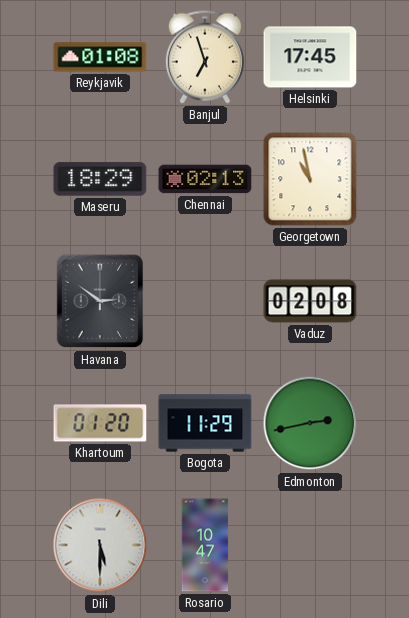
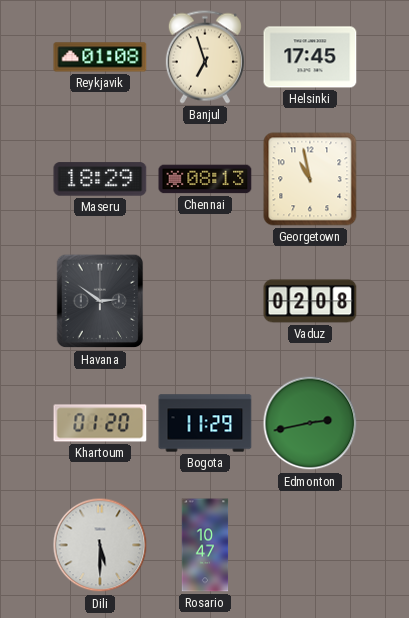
Chennai: 02:13 -> 08:13
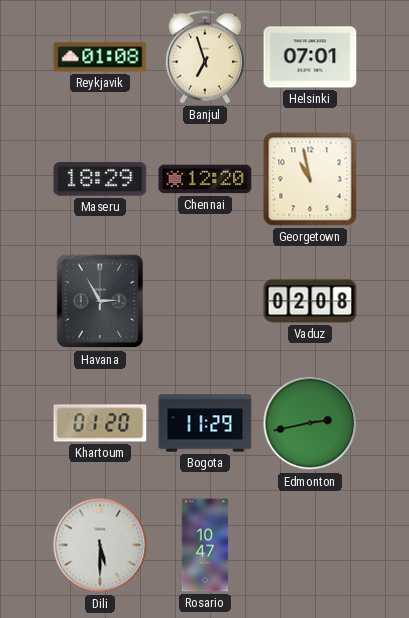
Helsinki: 17:45 -> 07:01
Chennai: 08:13 -> 12:20
Havana: 2:51 -> 2:55
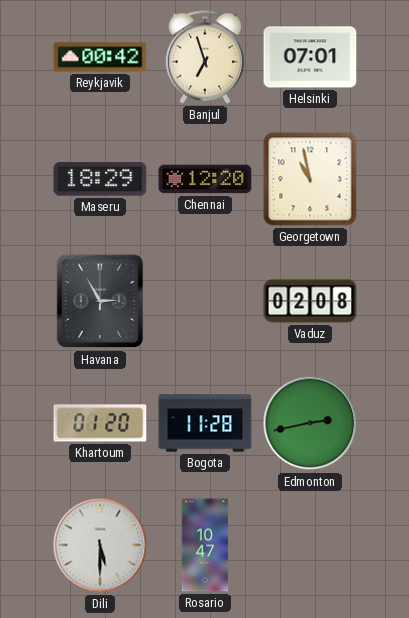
Reykjavik: 01:08 -> 00:42
Bogota: 11:29 -> 11:28
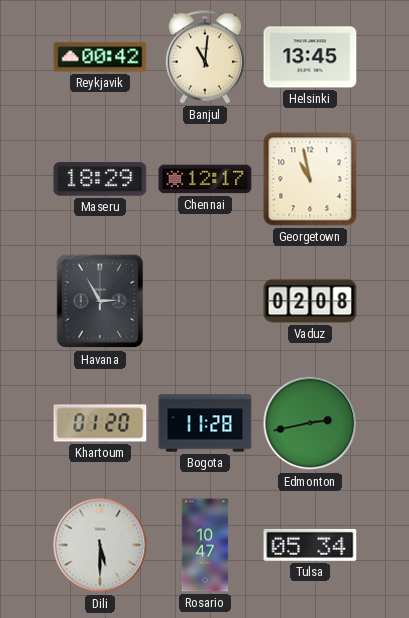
Banjul: 6:57 -> 11:01
Helsinki: 07:01 -> 13:45
Chennai: 12:20 -> 12:17
Tulsa: none -> 05:34
